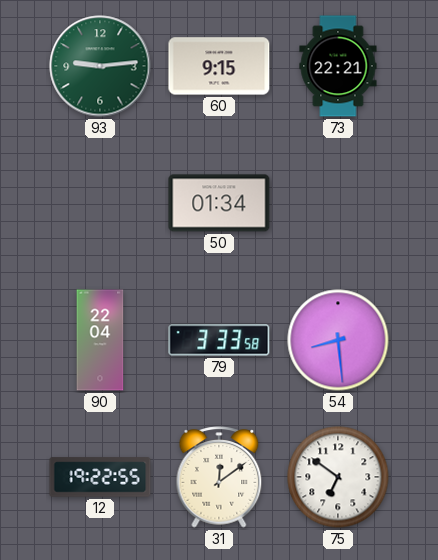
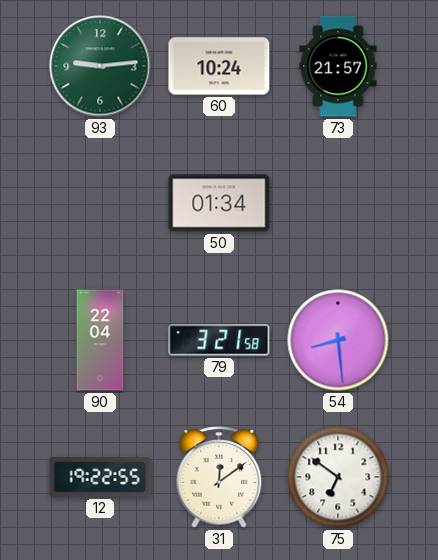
60: 9:15 -> 10:24
73: 22:21 -> 21:57
79: 3:33 -> 3:21
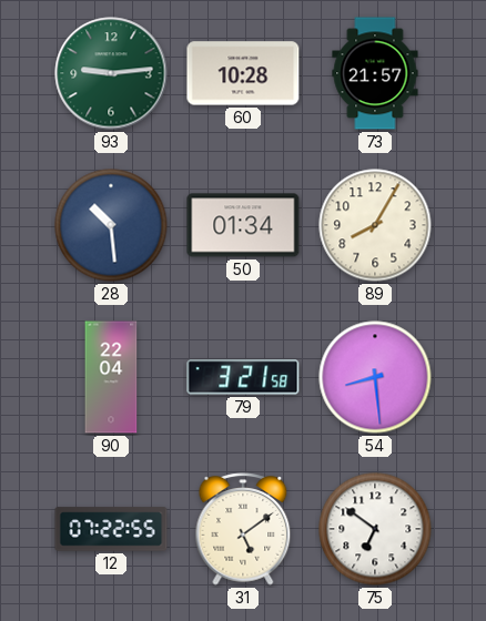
60: 10:24 -> 10:28
28: none -> 10:29
89: none -> 8:05
12: 19:22 -> 07:22
31: 12:09 -> 5:09
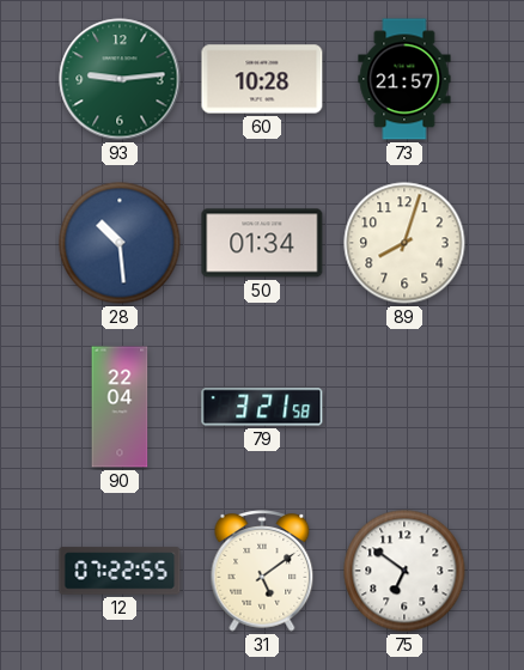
89: 8:05 -> 8:03
54: 8:29 -> none
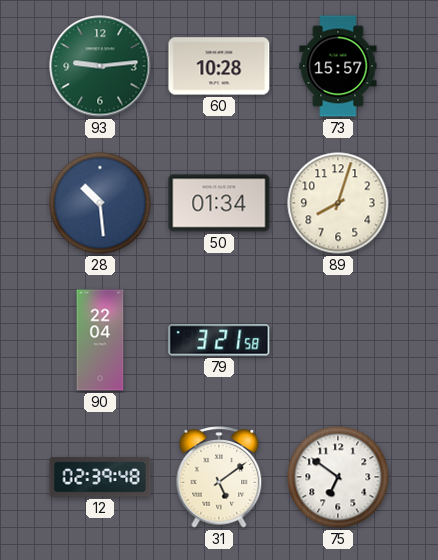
73: 21:57 -> 15:57
12: 07:22 -> 02:39
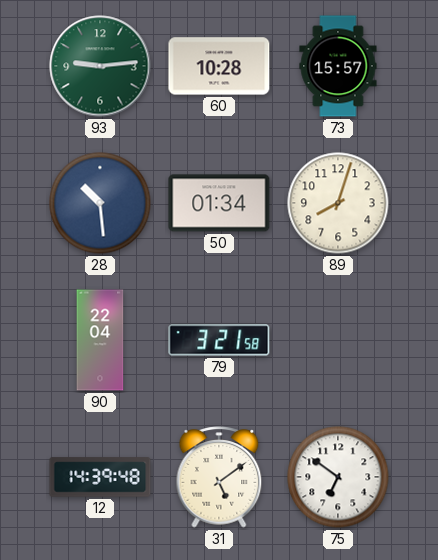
12: 02:39 -> 14:39
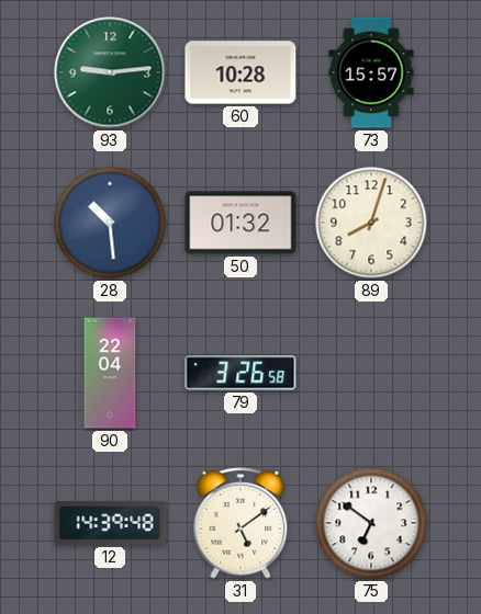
50: 01:34 -> 01:32
79: 3:21 -> 3:26
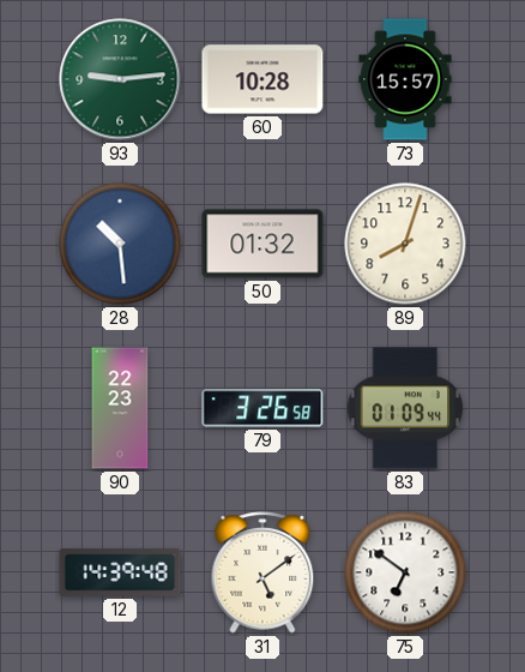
90: 22:04 -> 22:23
83: none -> 01:09
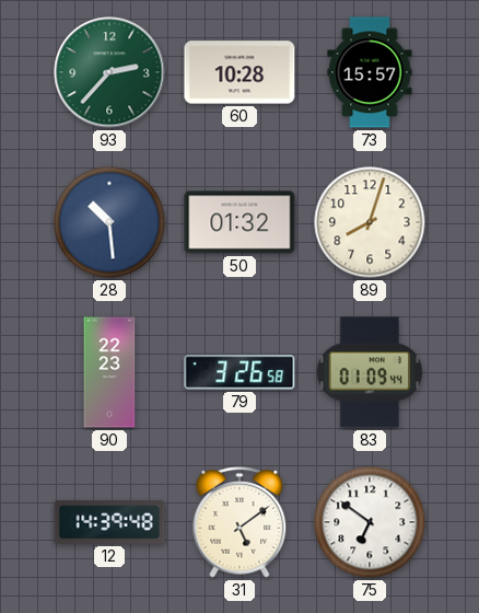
93: 9:14 -> 2:37
